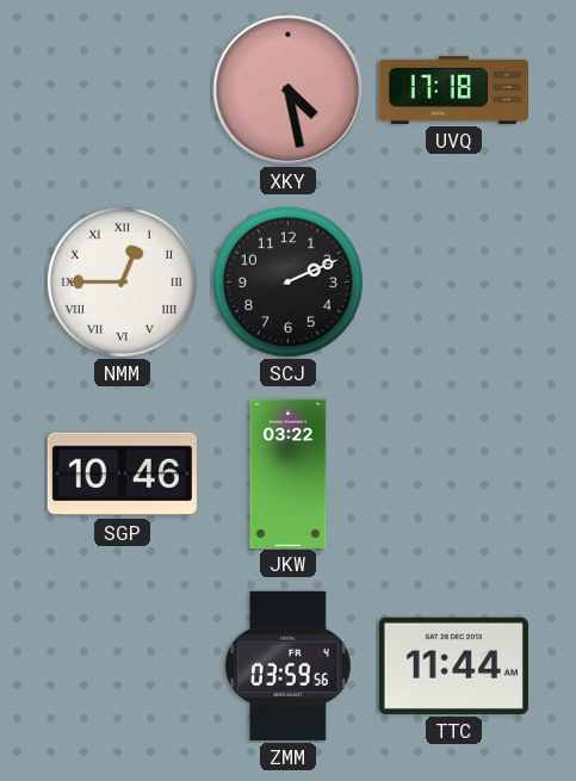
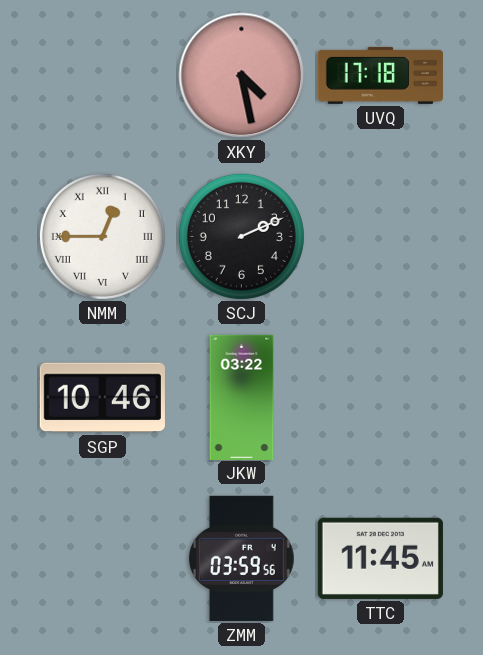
TTC: 11:44 -> 11:45
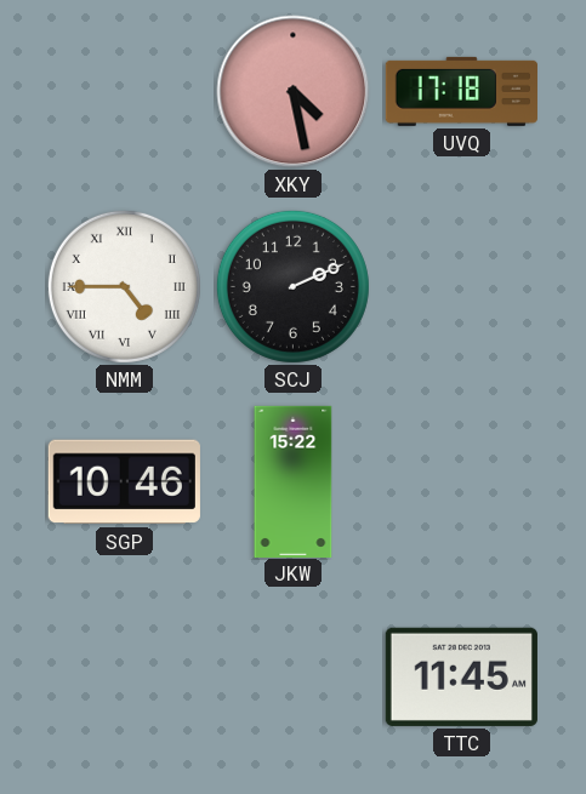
NMM: 12:45 -> 4:45
JKW: 03:22 -> 15:22
ZMM: 03:59 -> none
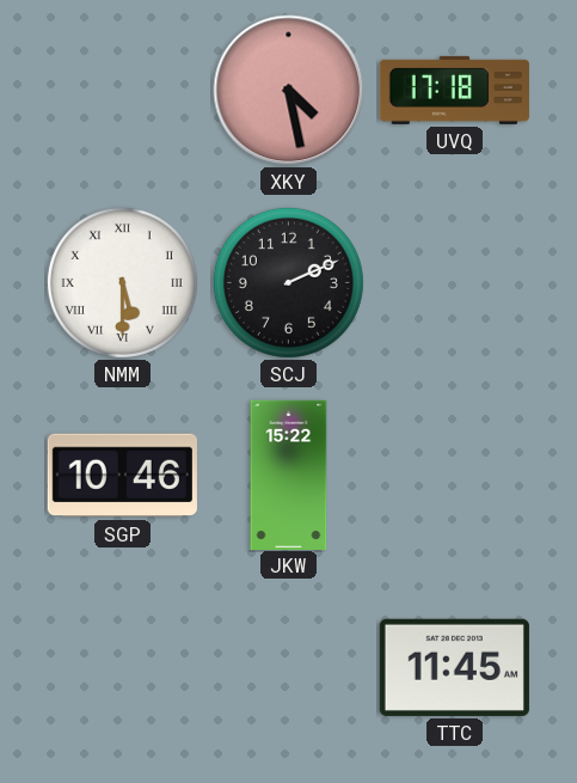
NMM: 4:45 -> 5:30
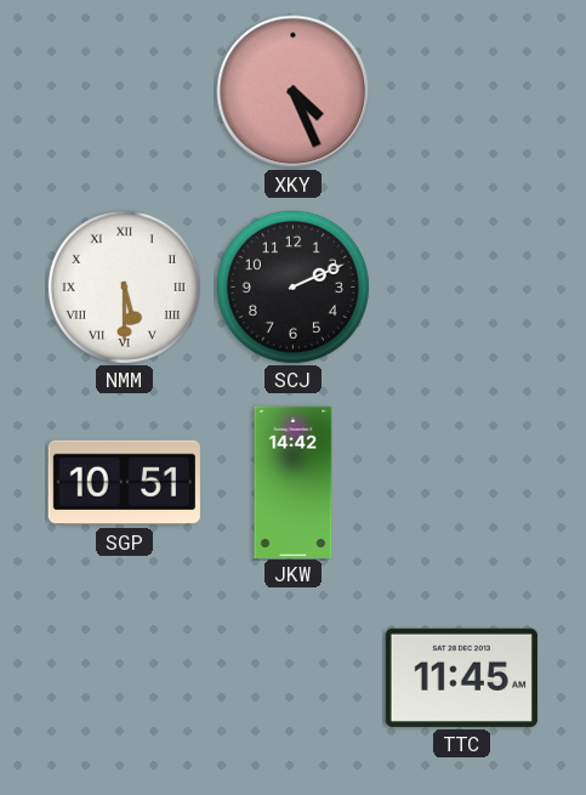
XKY: 4:28 -> 4:26
UVQ: 17:18 -> none
SGP: 10:46 -> 10:51
JKW: 15:22 -> 14:42
